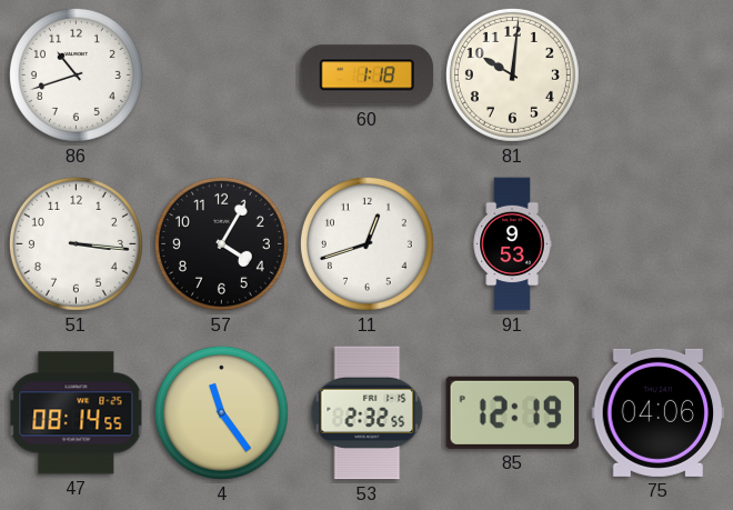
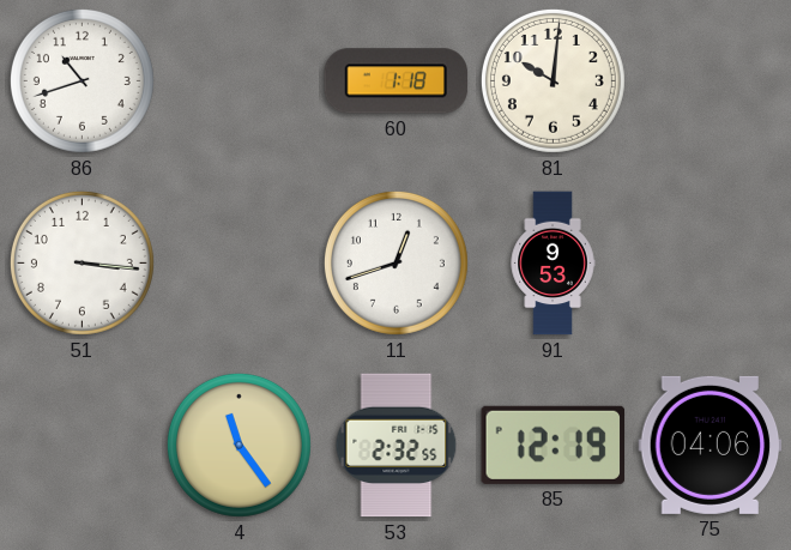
57: 4:05 -> none
47: 08:14 -> none
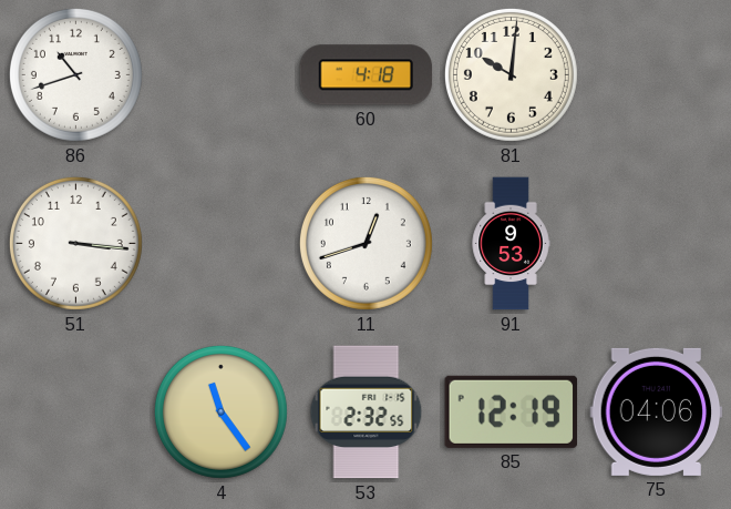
60: 1:18 -> 4:18
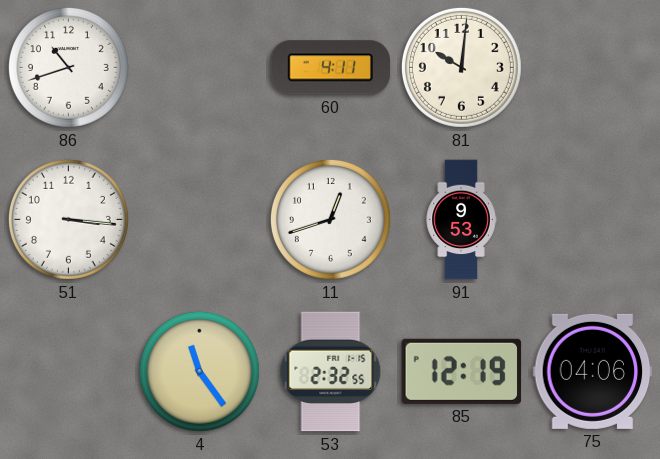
60: 4:18 -> 4:11
